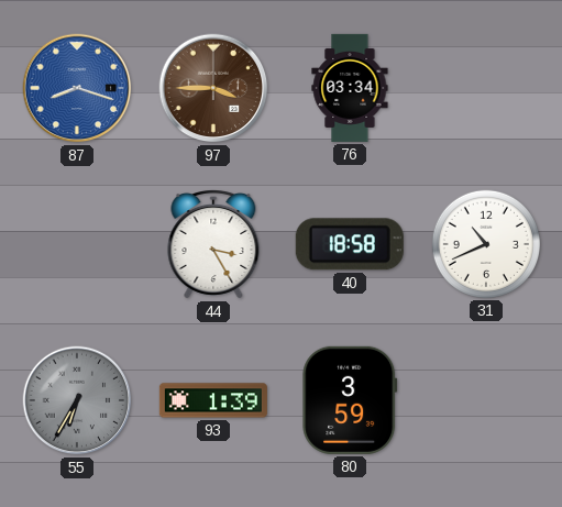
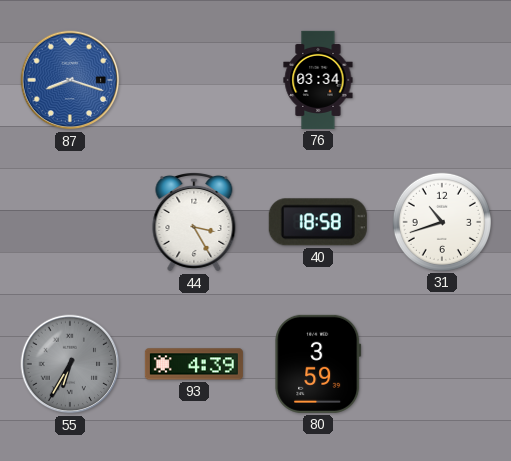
97: 3:45 -> none
31: 10:41 -> 10:42
93: 1:39 -> 4:39
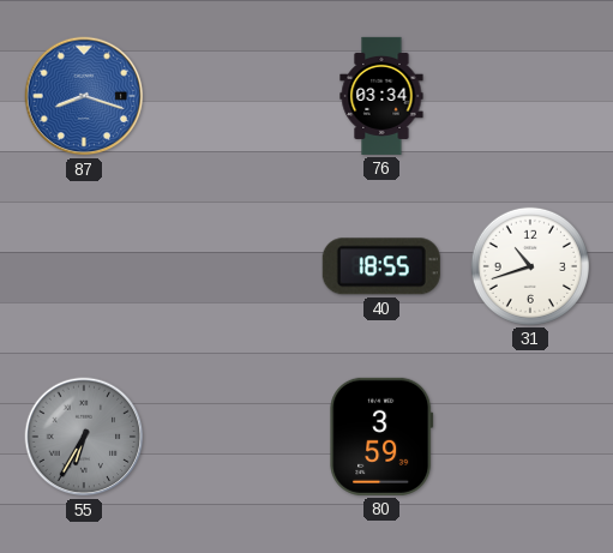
44: 3:25 -> none
40: 18:58 -> 18:55
93: 4:39 -> none
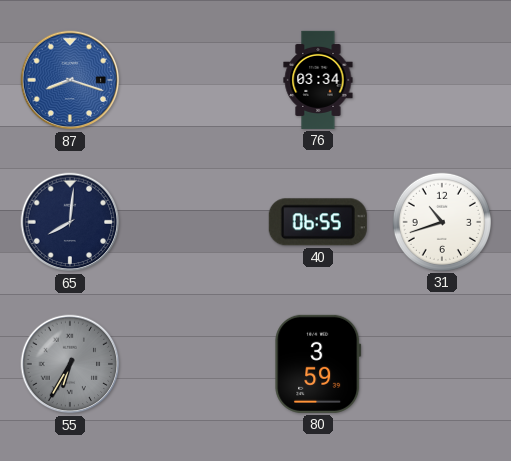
65: none -> 8:01
40: 18:55 -> 06:55
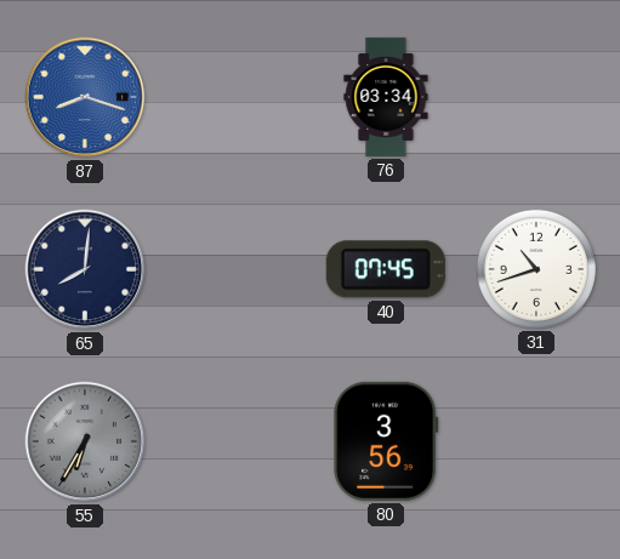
40: 06:55 -> 07:45
80: 3:59 -> 3:56
